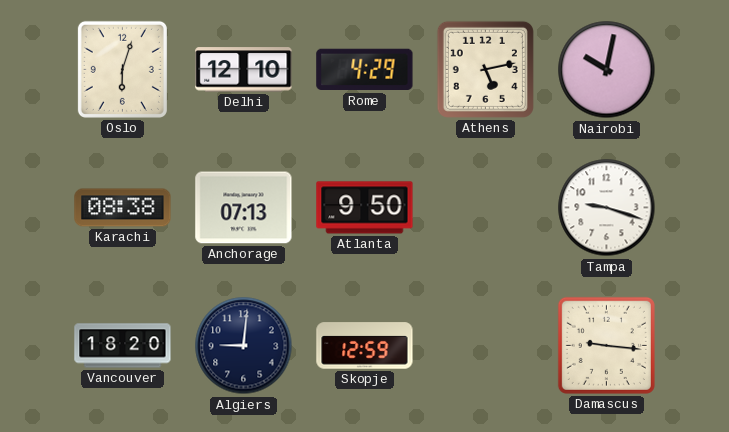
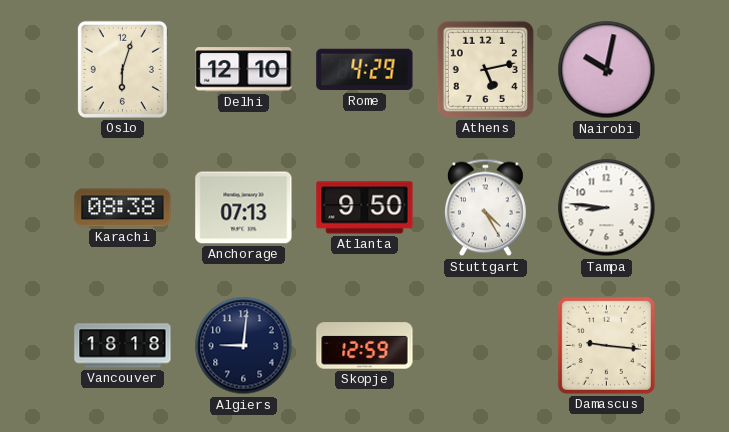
Stuttgart: none -> 4:25
Tampa: 9:18 -> 8:46
Vancouver: 18:20 -> 18:18
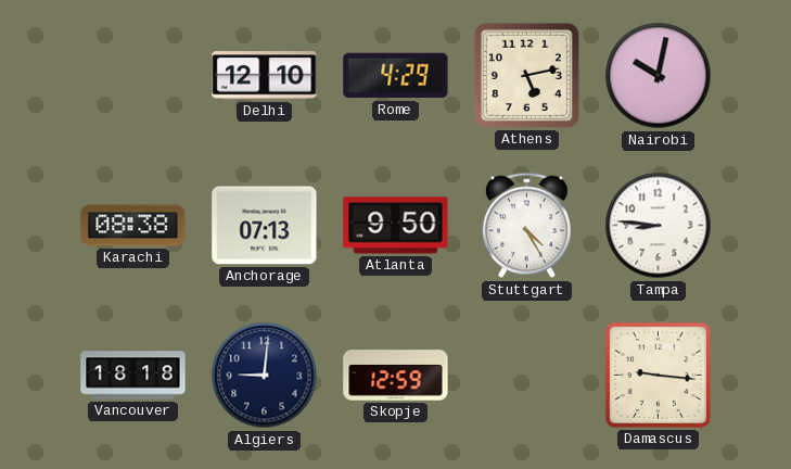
Oslo: 6:03 -> none
